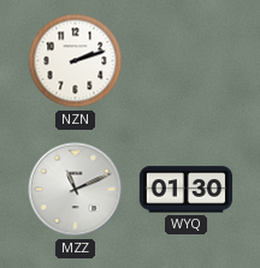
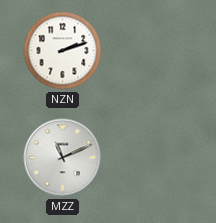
WYQ: 01:30 -> none
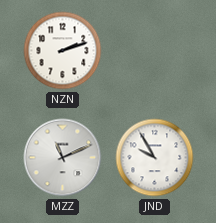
JND: none -> 9:55
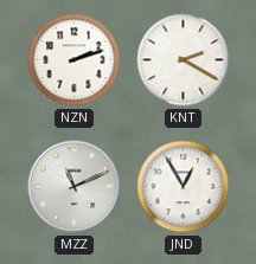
KNT: none -> 2:20
JND: 9:55 -> 12:55
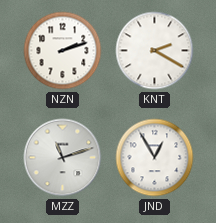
MZZ: 11:11 -> 11:12
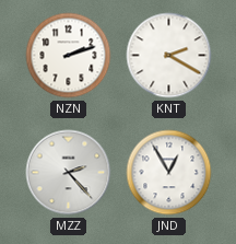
MZZ: 11:12 -> 2:23
